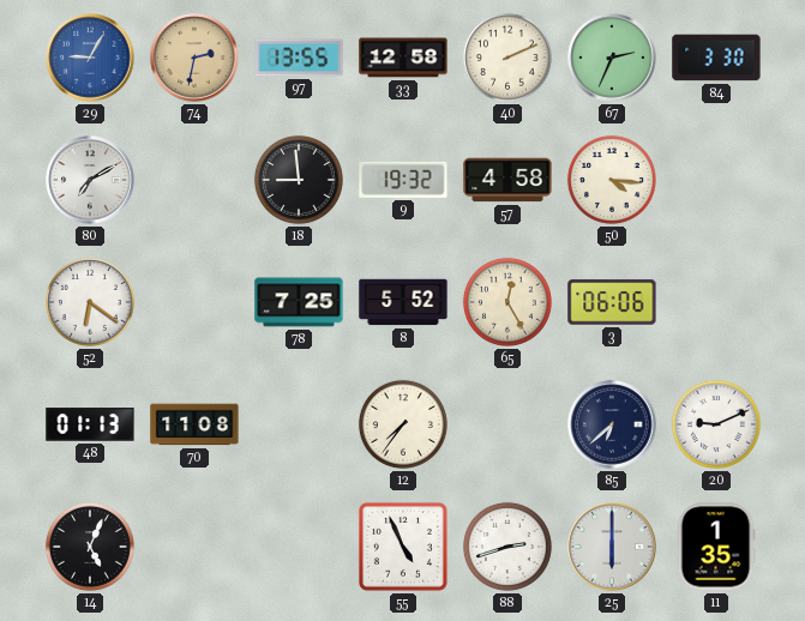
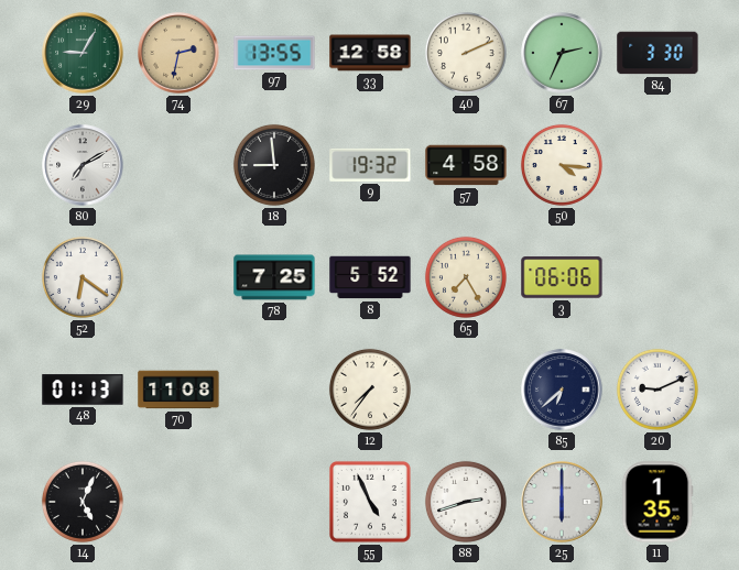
29 dial: blue -> green
65: 12:25 -> 7:25
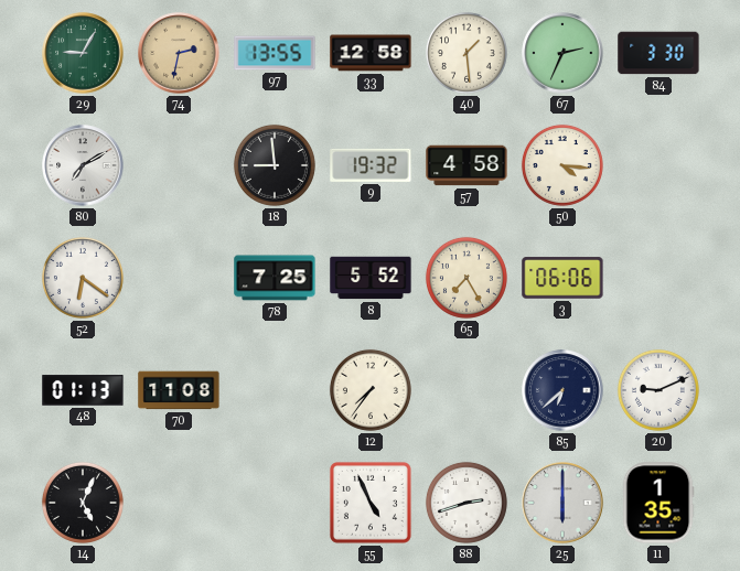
40: 2:11 -> 1:29
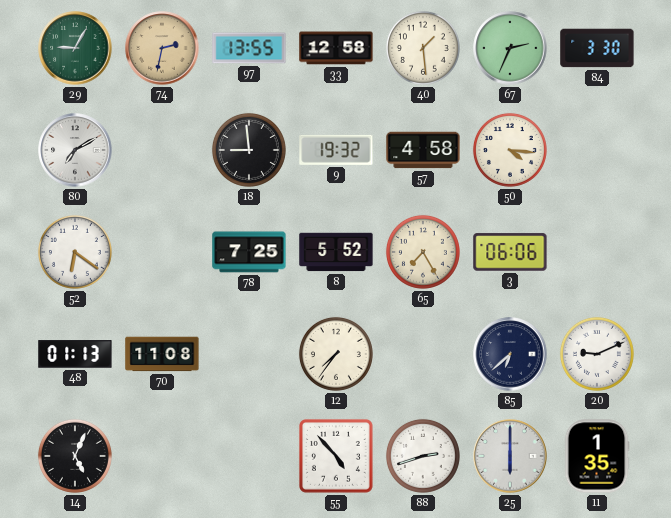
55: 4:56 -> 4:53
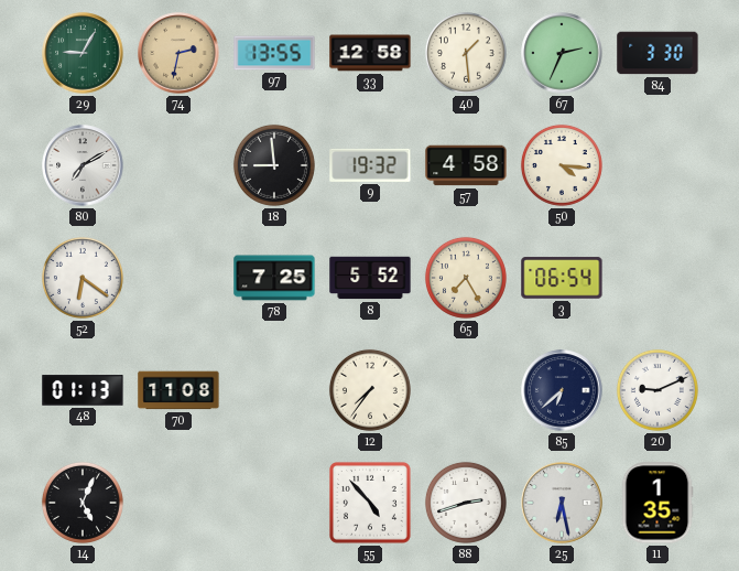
3: 06:06 -> 06:54
25: 6:00 -> 6:28
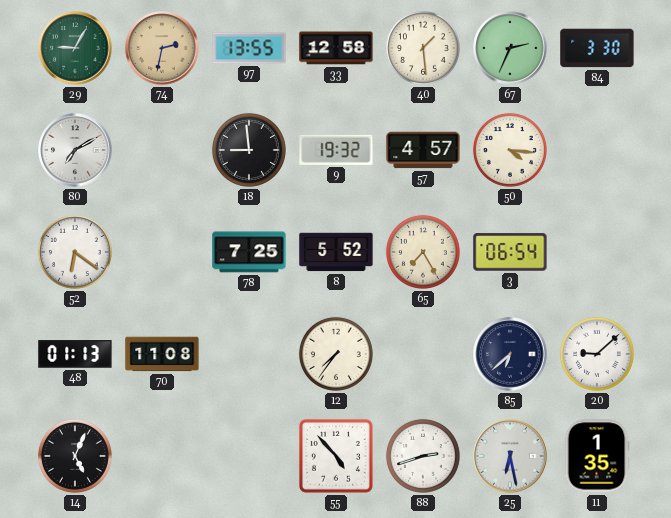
57: 4:58 -> 4:57
20: 9:11 -> 9:08
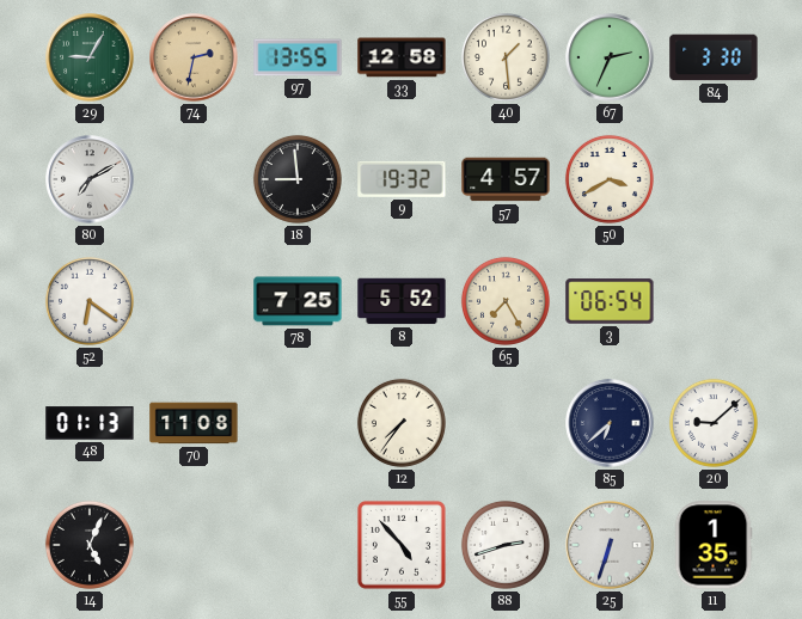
50: 4:16 -> 3:40
25: 6:28 -> 6:33
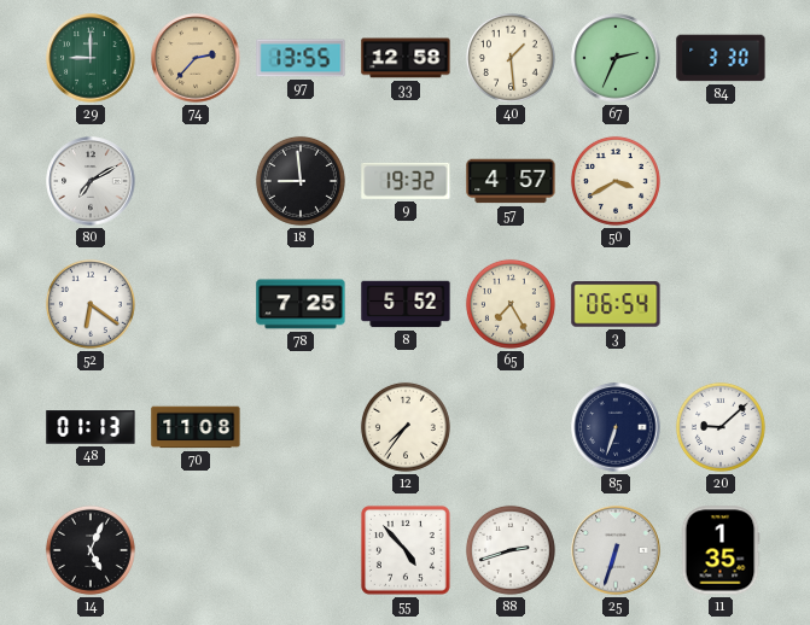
29: 9:05 -> 9:00
74: 2:32 -> 2:37
85: 6:38 -> 6:33
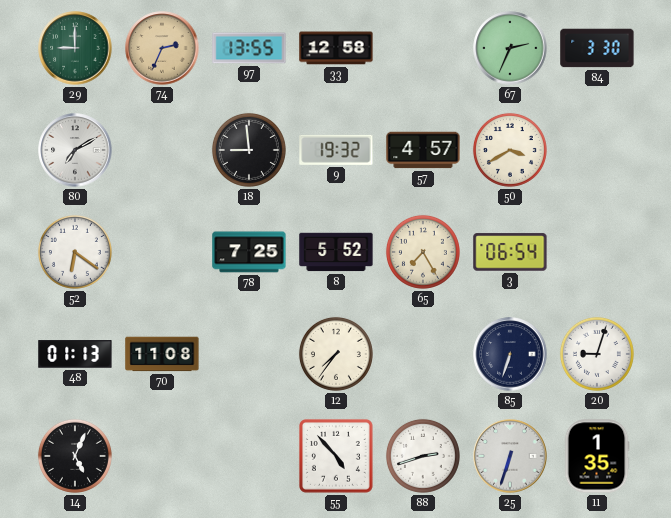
74: 2:37 -> 2:34
40: 1:29 -> none
20: 9:08 -> 9:03
